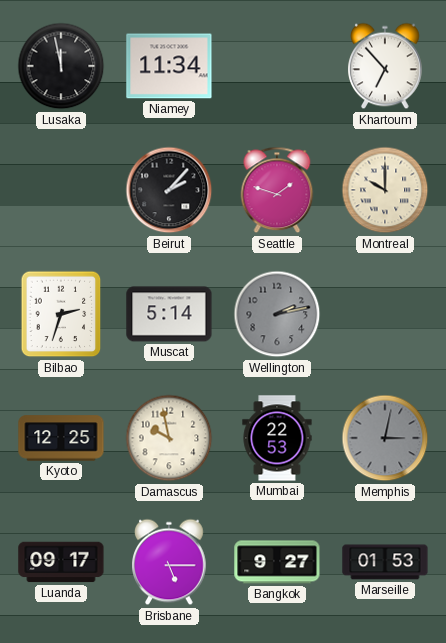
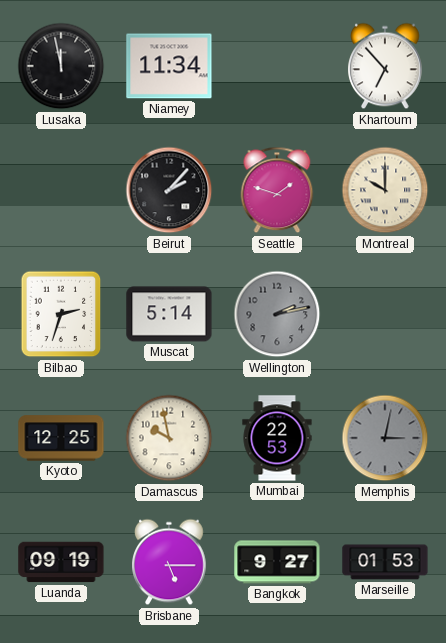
Luanda: 09:17 -> 09:19
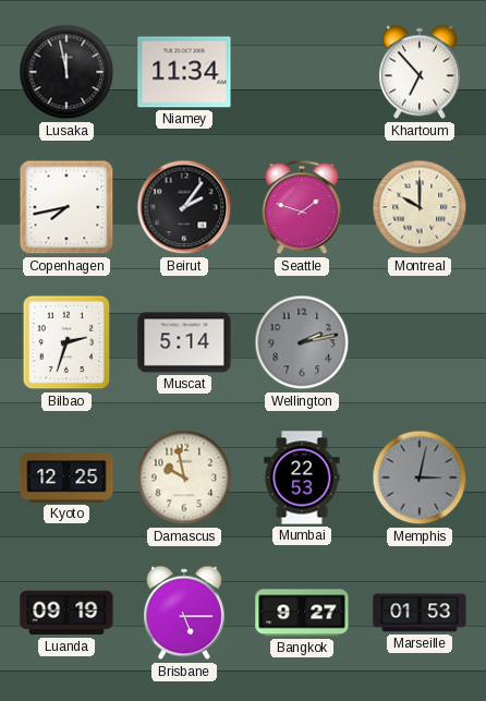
Copenhagen: none -> 7:43
Beirut: 2:07 -> 2:06
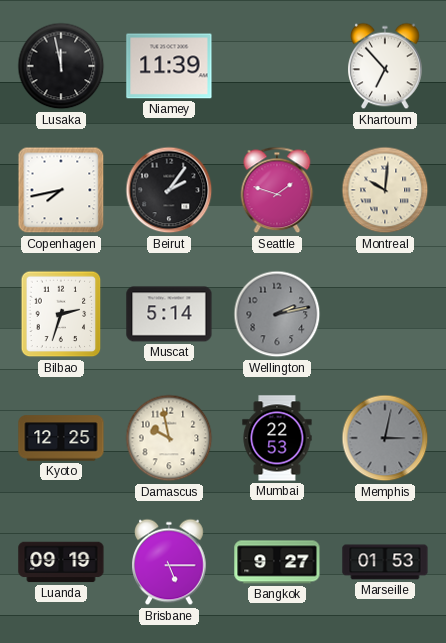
Niamey: 11:34 -> 11:39
Montreal: 10:00 -> 10:01
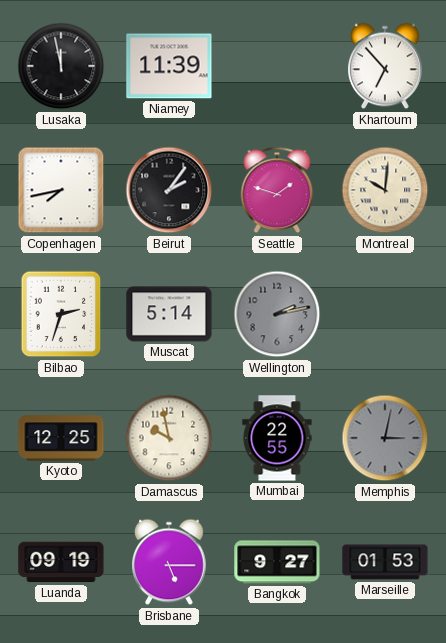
Mumbai: 22:53 -> 22:55
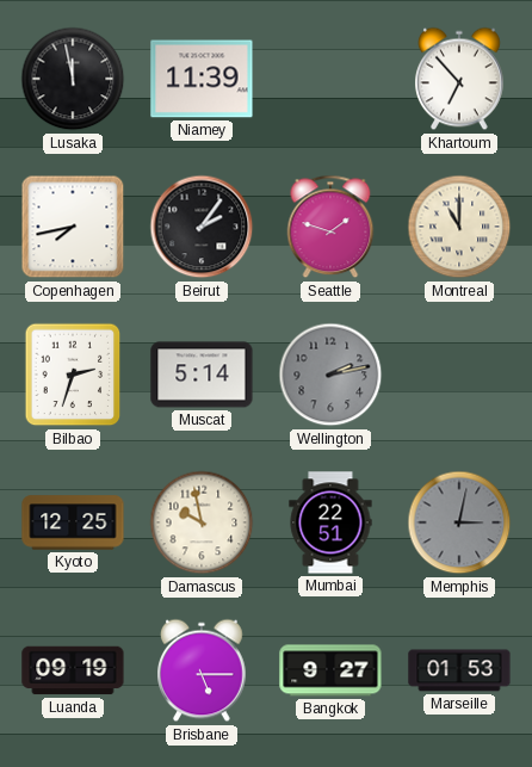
Montreal: 10:01 -> 11:00
Mumbai: 22:55 -> 22:51
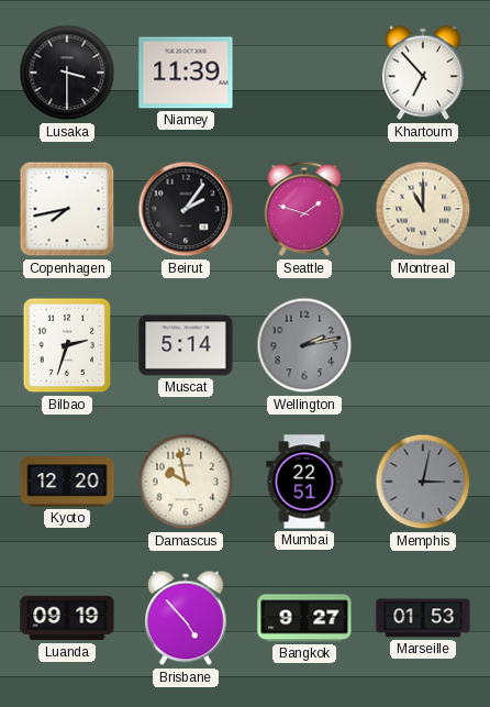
Lusaka: 11:58 -> 3:30
Kyoto: 12:25 -> 12:20
Brisbane: 5:15 -> 4:53
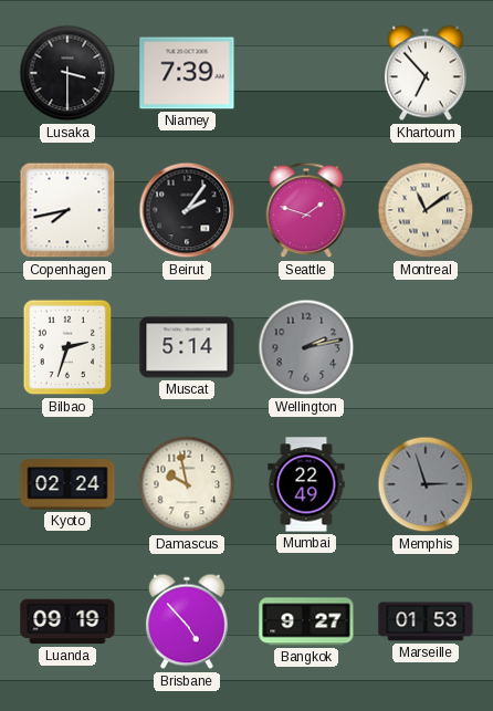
Niamey: 11:39 -> 7:39
Montreal: 11:00 -> 11:09
Kyoto: 12:20 -> 02:24
Mumbai: 22:51 -> 22:49
Memphis: 3:02 -> 2:57
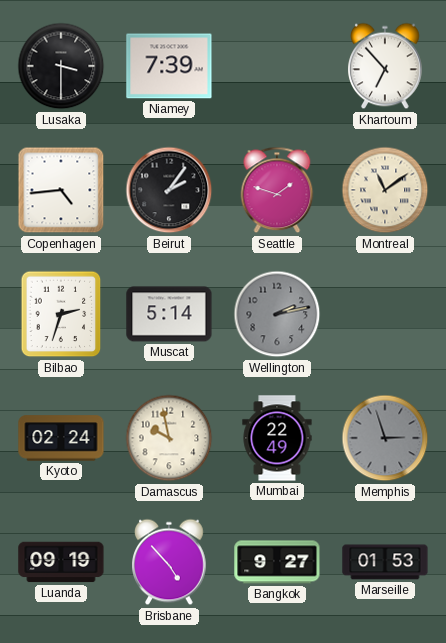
Copenhagen: 7:43 -> 4:44
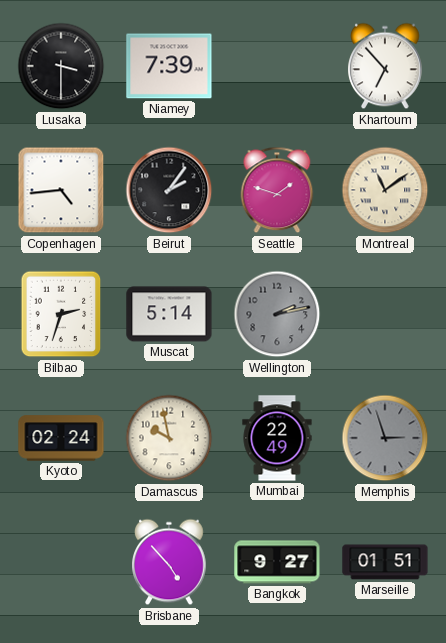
Luanda: 09:19 -> none
Marseille: 01:53 -> 01:51
